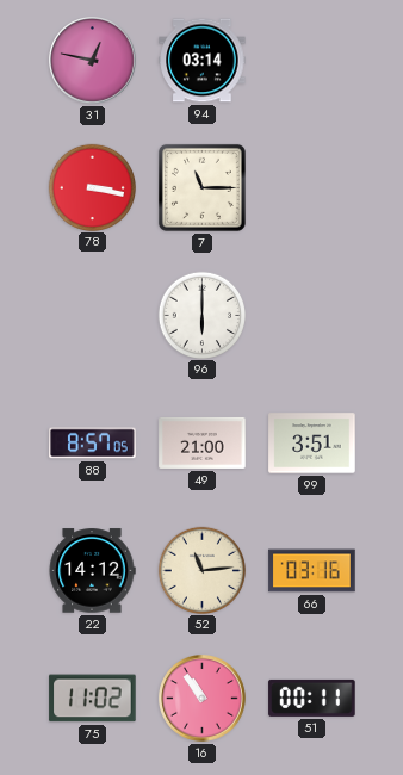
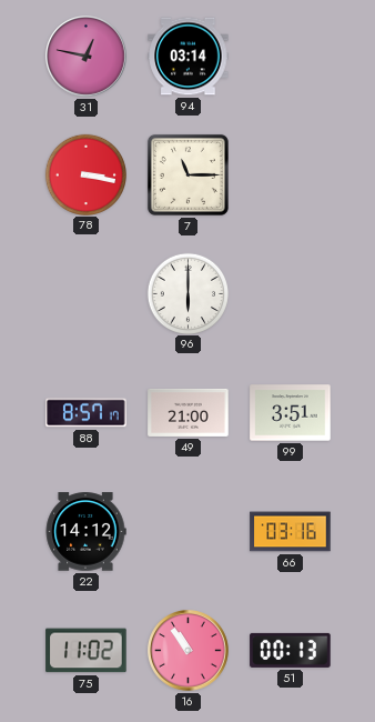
88: 8:57:05 -> 8:57:17
52: 11:14 -> none
51: 00:11 -> 00:13
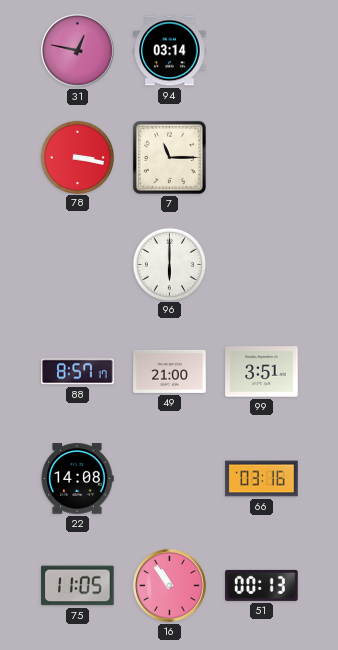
22: 14:12 -> 14:08
75: 11:02 -> 11:05
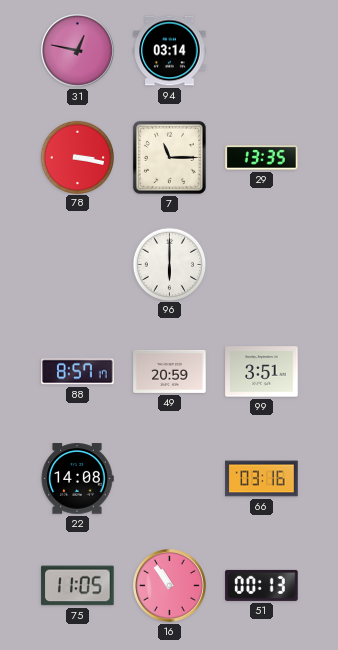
29: none -> 13:35
49: 21:00 -> 20:59
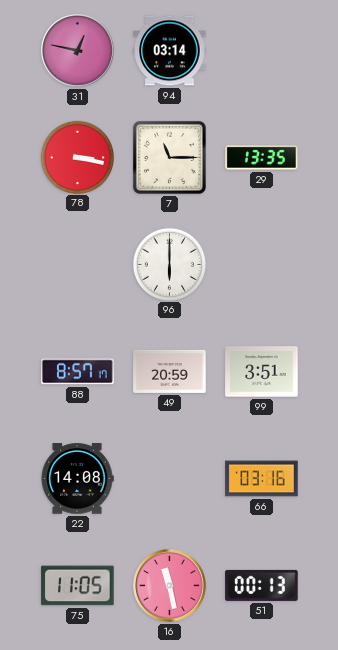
16: 10:54 -> 11:28
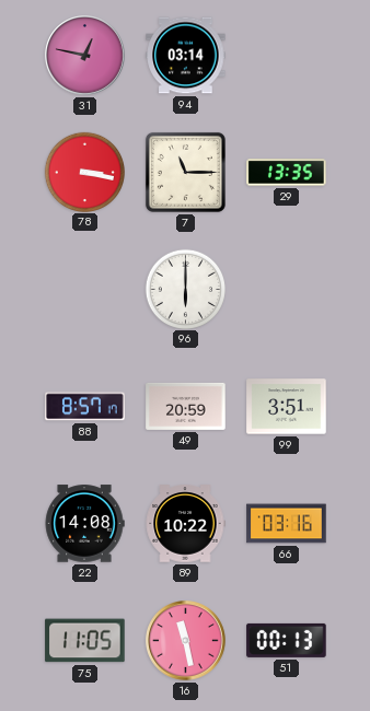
89: none -> 10:22
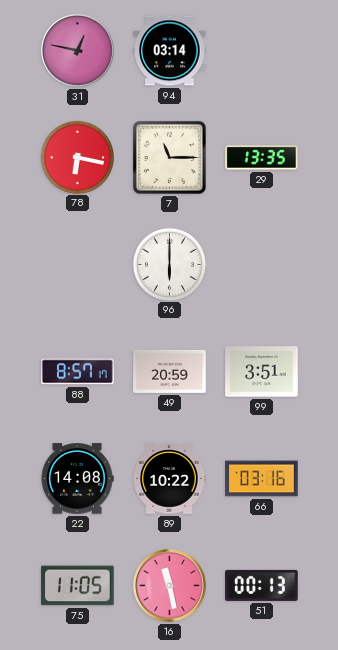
78: 3:17 -> 6:17
